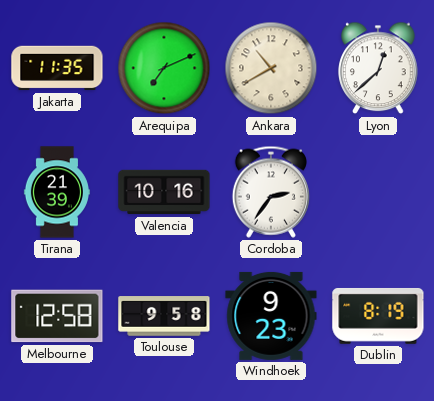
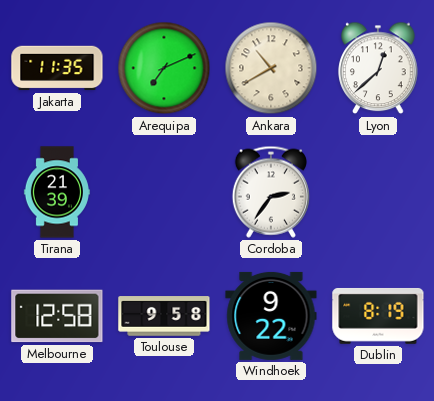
Valencia: 10:16 -> none
Windhoek: 9:23 -> 9:22
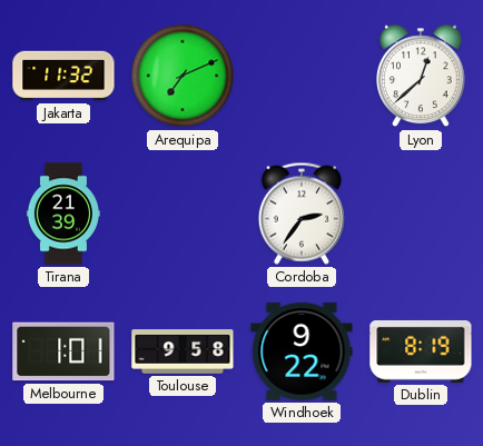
Jakarta: 11:35 -> 11:32
Ankara: 10:40 -> none
Melbourne: 12:58 -> 1:01
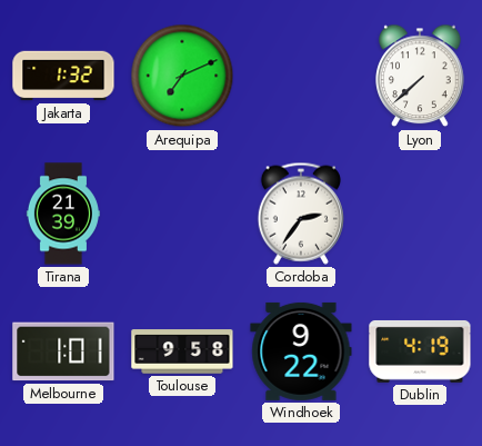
Jakarta: 11:32 -> 1:32
Lyon: 12:38 -> 7:38
Dublin: 8:19 -> 4:19
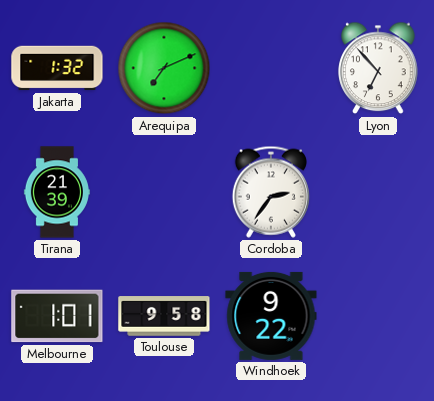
Lyon: 7:38 -> 6:53
Dublin: 4:19 -> none
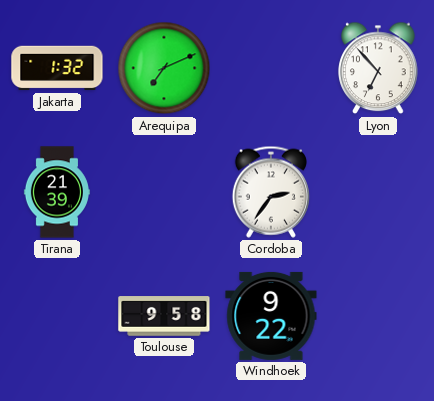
Melbourne: 1:01 -> none
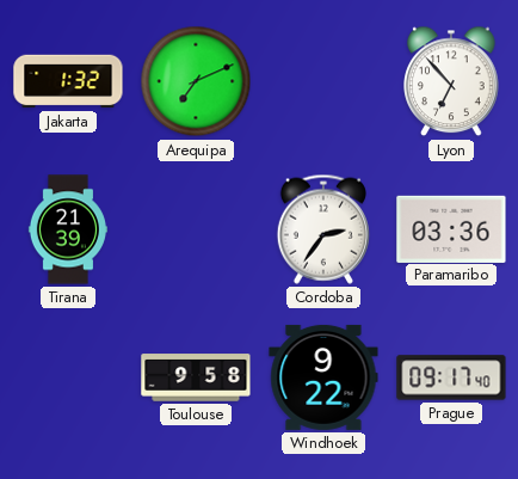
Paramaribo: none -> 03:36
Prague: none -> 09:17
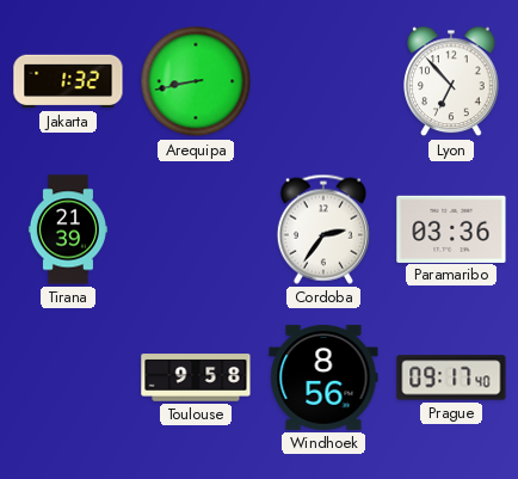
Arequipa: 7:11 -> 8:43
Windhoek: 9:22 -> 8:56
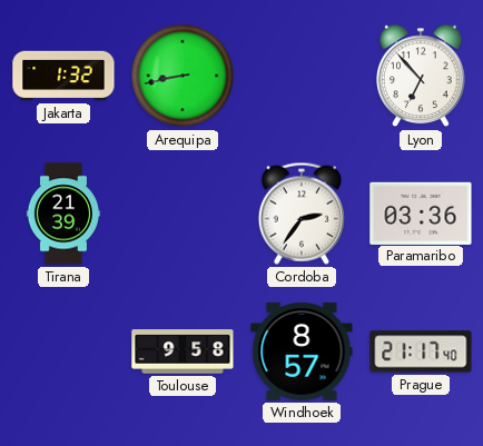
Windhoek: 8:56 -> 8:57
Prague: 09:17 -> 21:17
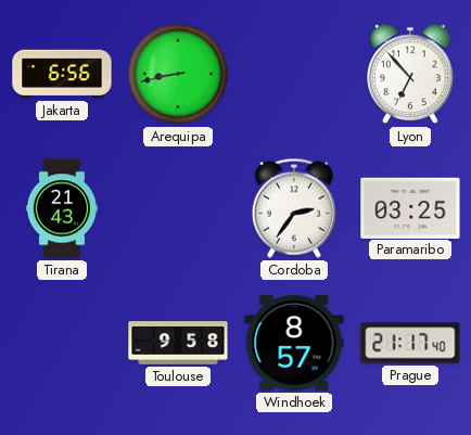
Jakarta: 1:32 -> 6:56
Tirana: 21:39 -> 21:43
Paramaribo: 03:36 -> 03:25
